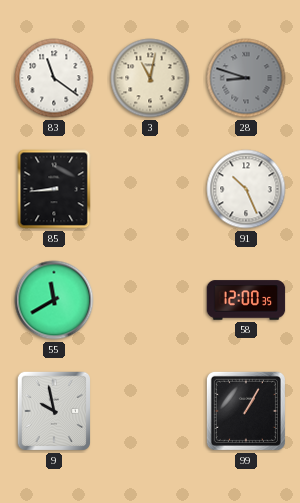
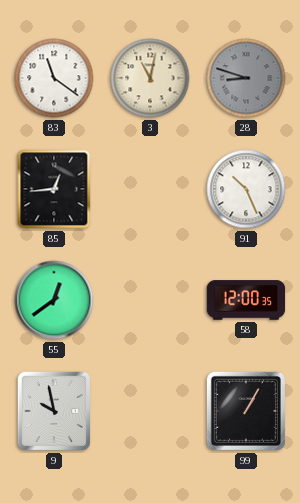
85: 8:44 -> 12:44
55: 11:40 -> 12:39
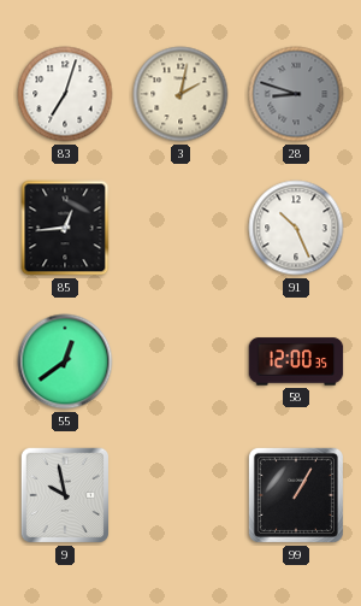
83: 11:21 -> 7:03
3: 11:02 -> 2:02
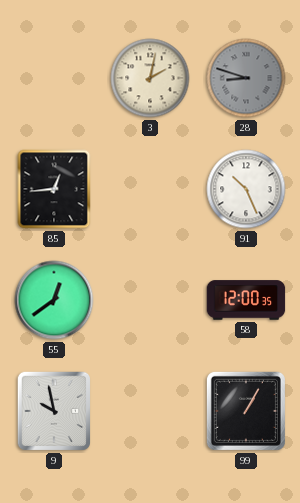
83: 7:03 -> none
